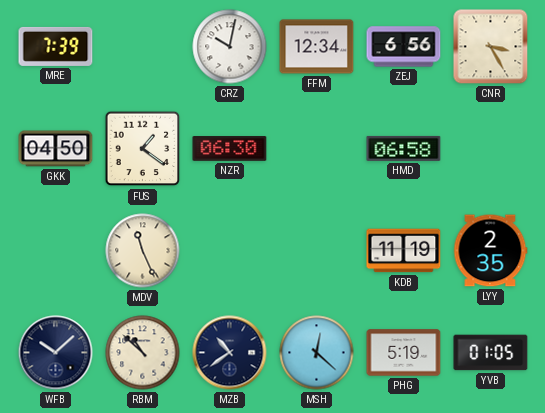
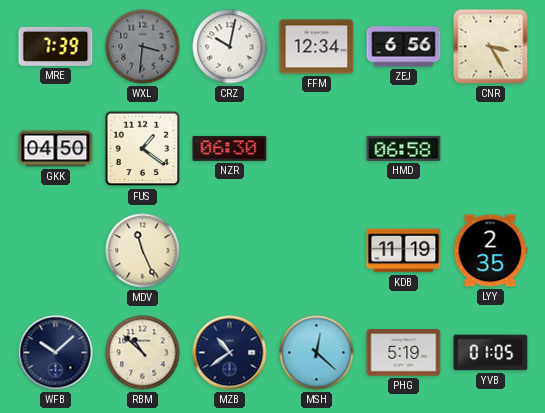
WXL: none -> 3:31
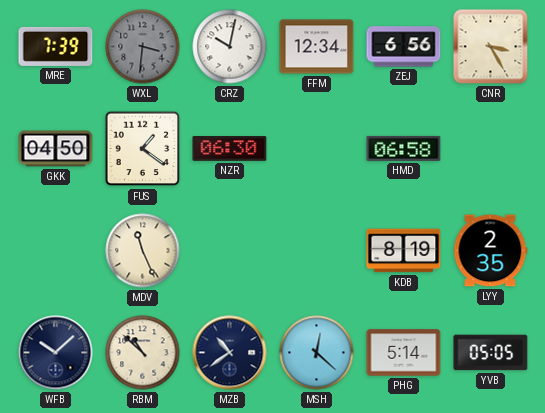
KDB: 11:19 -> 8:19
PHG: 5:19 -> 5:14
YVB: 01:05 -> 05:05
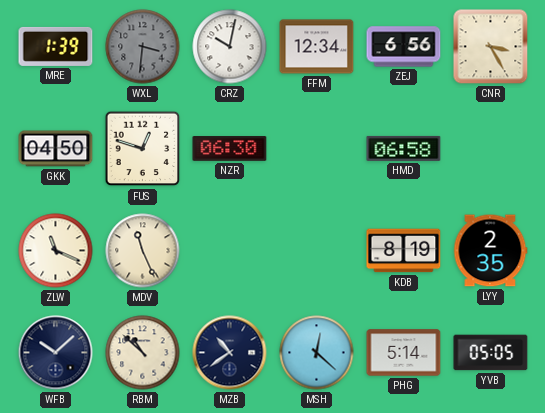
MRE: 7:39 -> 1:39
FUS: 1:21 -> 12:48
ZLW: none -> 11:19
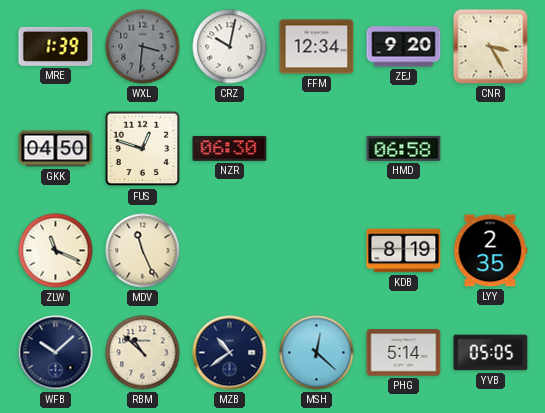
ZEJ: 6:56 -> 9:20
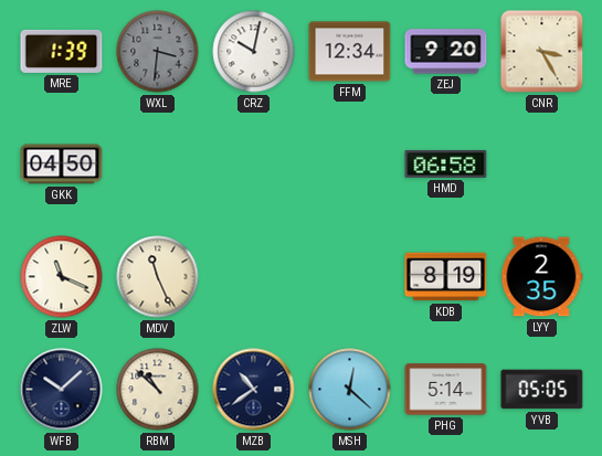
FUS: 12:48 -> none
NZR: 06:30 -> none
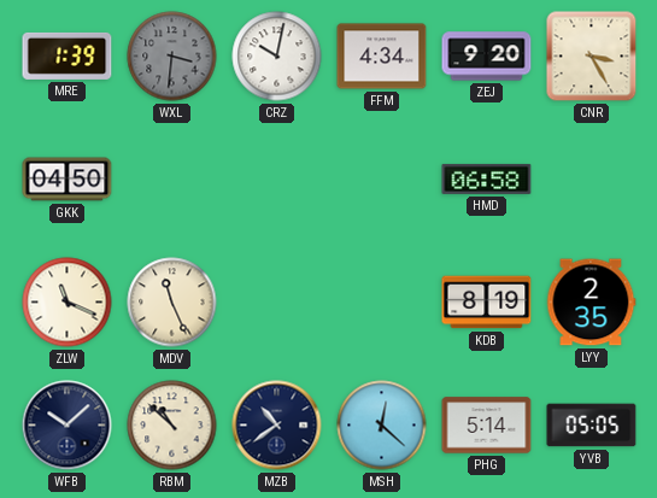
FFM: 12:34 -> 4:34
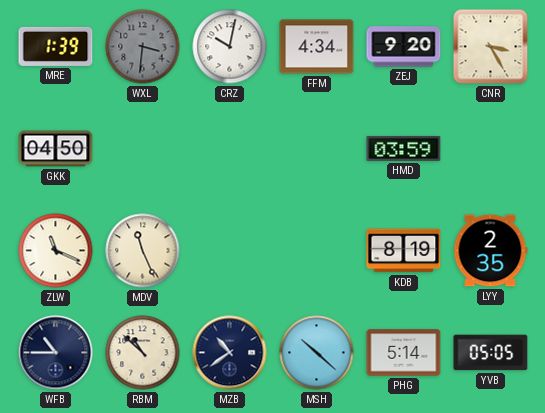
HMD: 06:58 -> 03:59
WFB: 10:08 -> 10:45
MSH: 12:22 -> 10:22
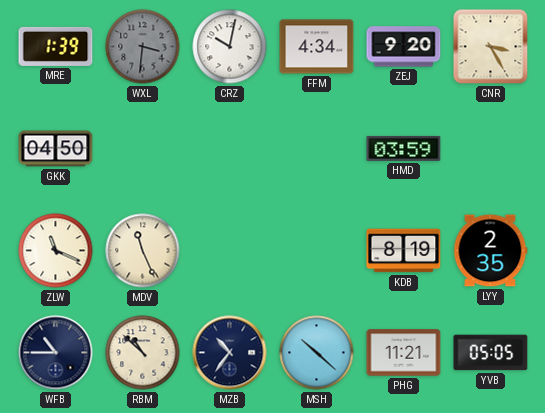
MZB: 10:39 -> 10:36
PHG: 5:14 -> 11:21
